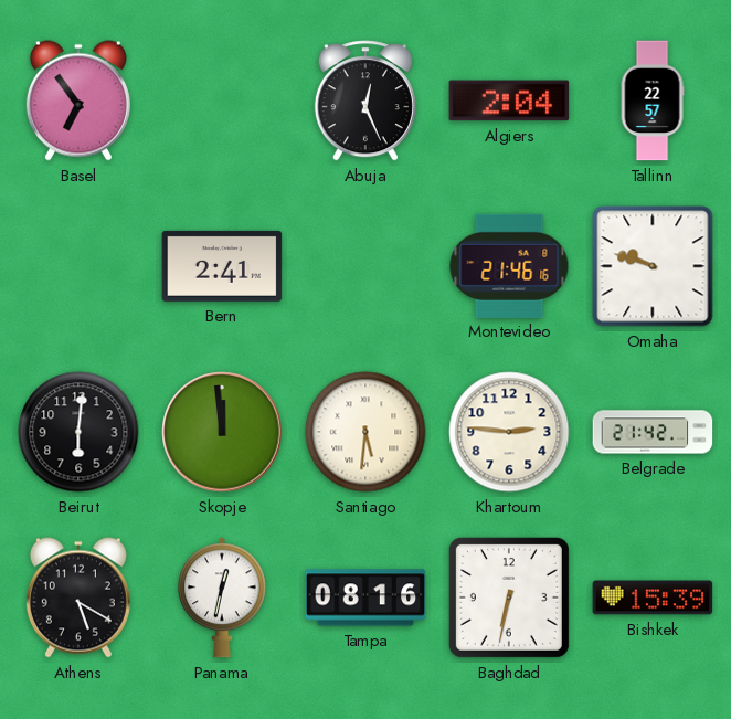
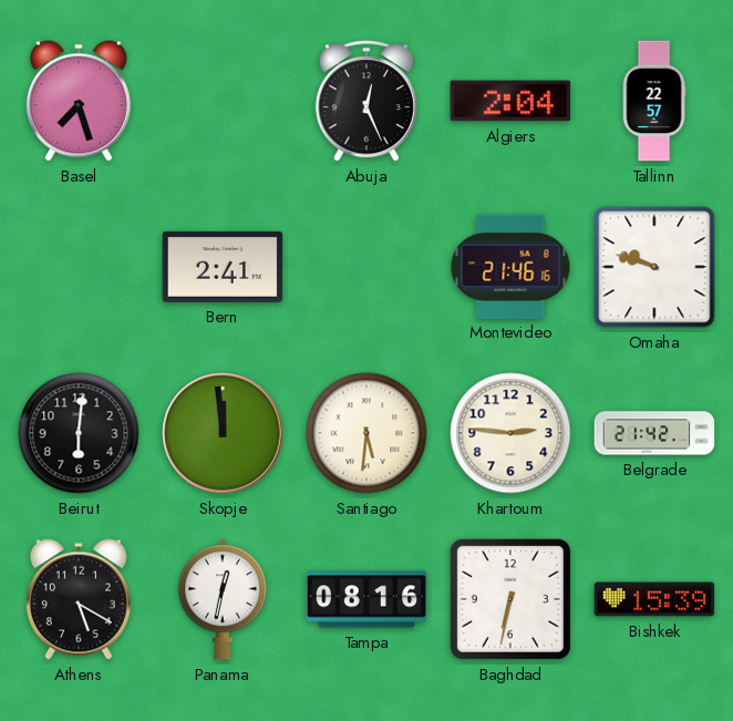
Basel: 6:54 -> 7:27
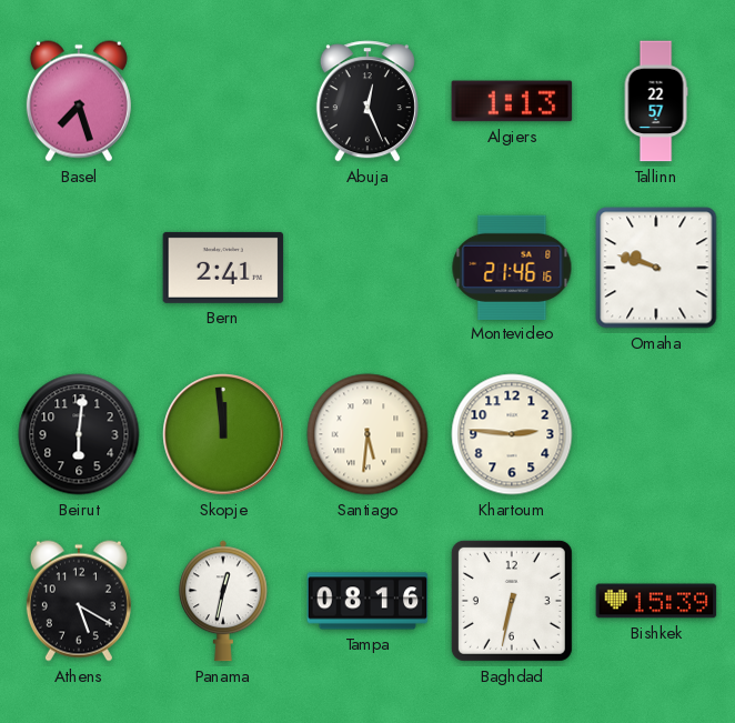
Algiers: 2:04 -> 1:13
Belgrade: 21:42 -> none
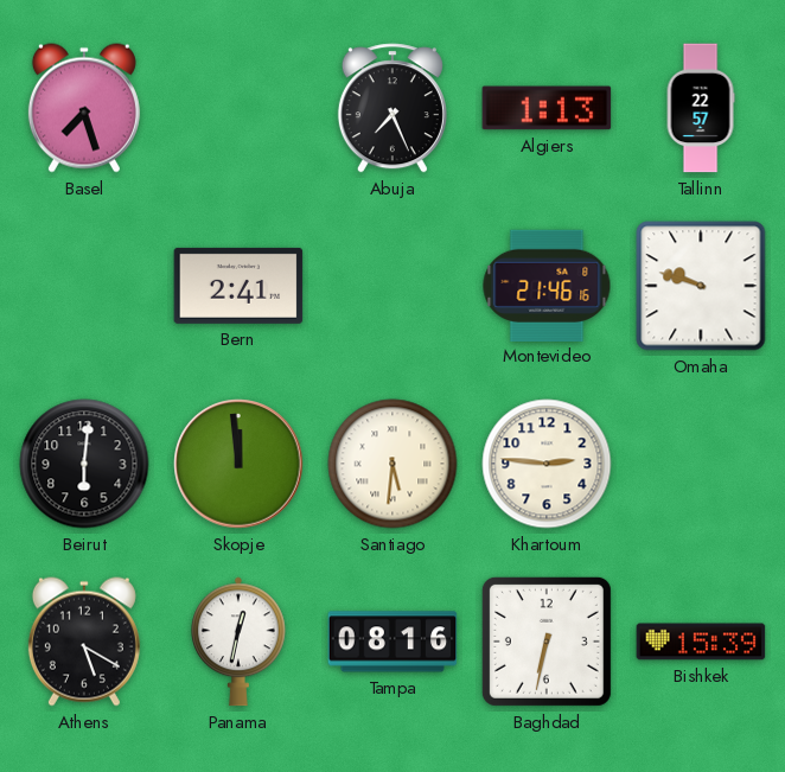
Abuja: 12:26 -> 7:26
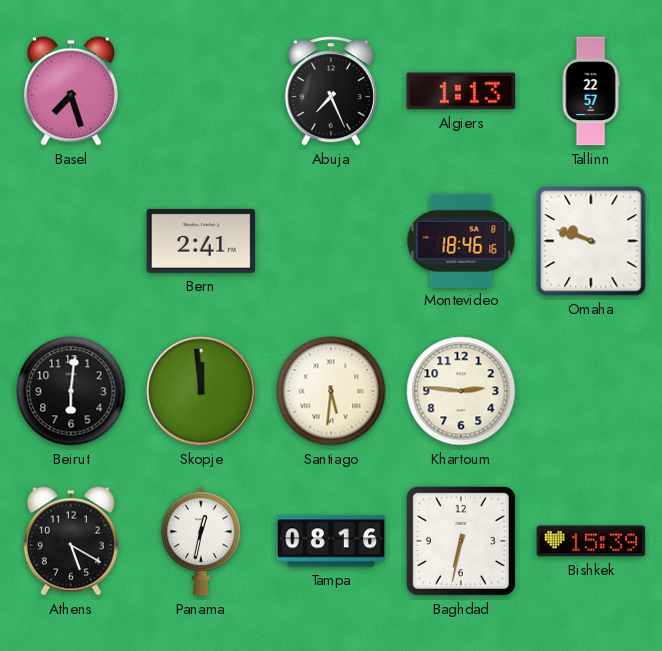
Montevideo: 21:46 -> 18:46
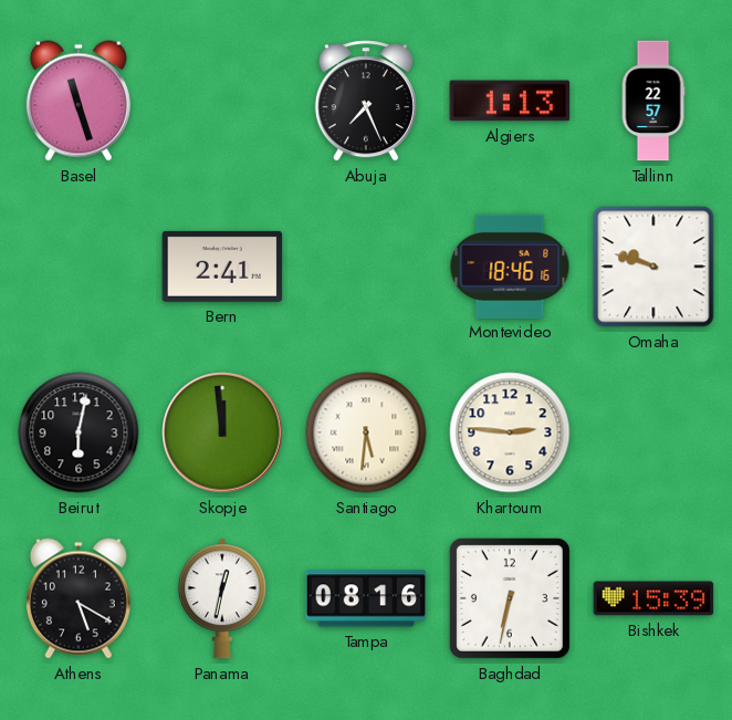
Basel: 7:27 -> 11:27
Beirut: 6:01 -> 6:02
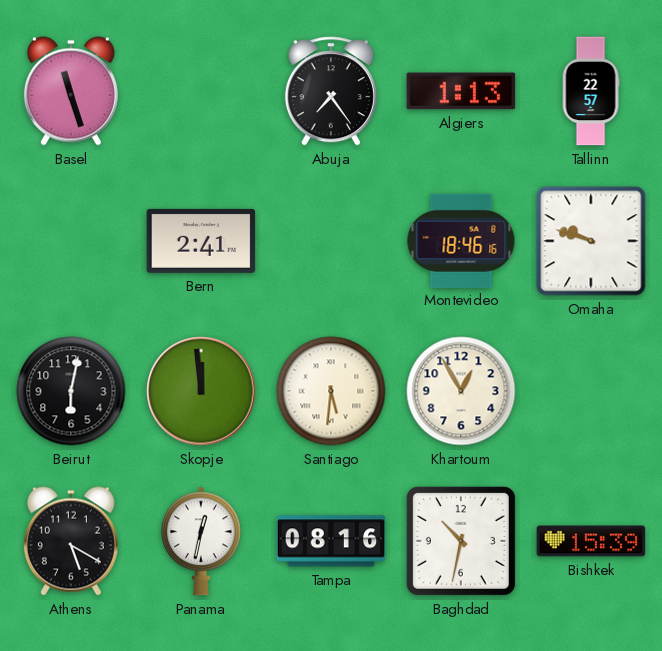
Abuja: 7:26 -> 7:24
Khartoum: 2:46 -> 12:55
Baghdad: 6:32 -> 10:32
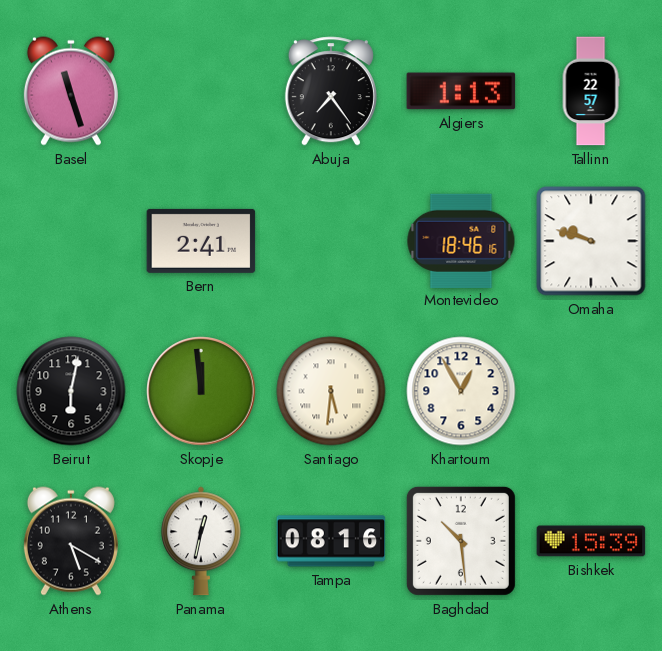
Baghdad: 10:32 -> 10:29
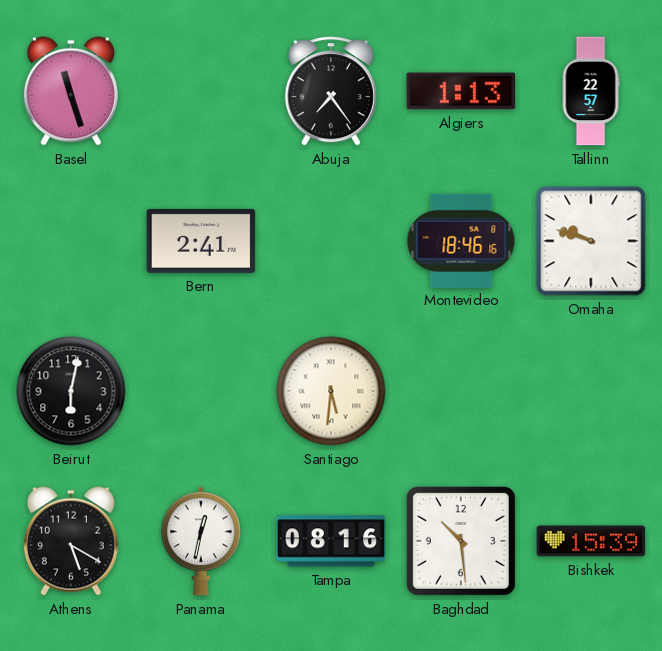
Skopje: 11:59 -> none
Khartoum: 12:55 -> none
